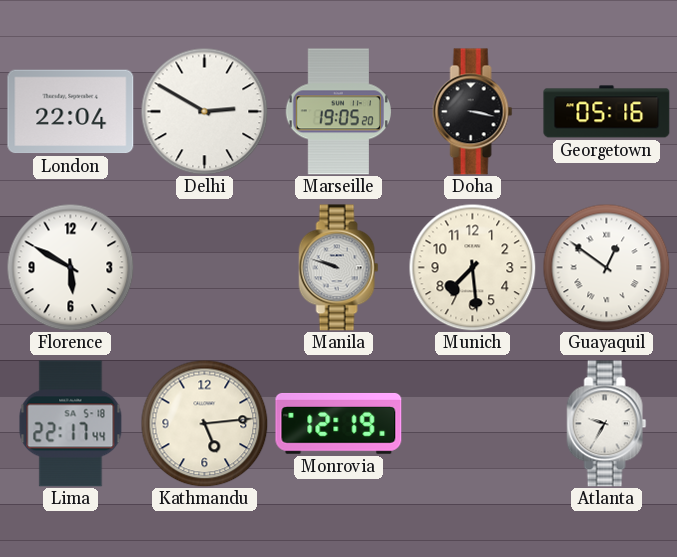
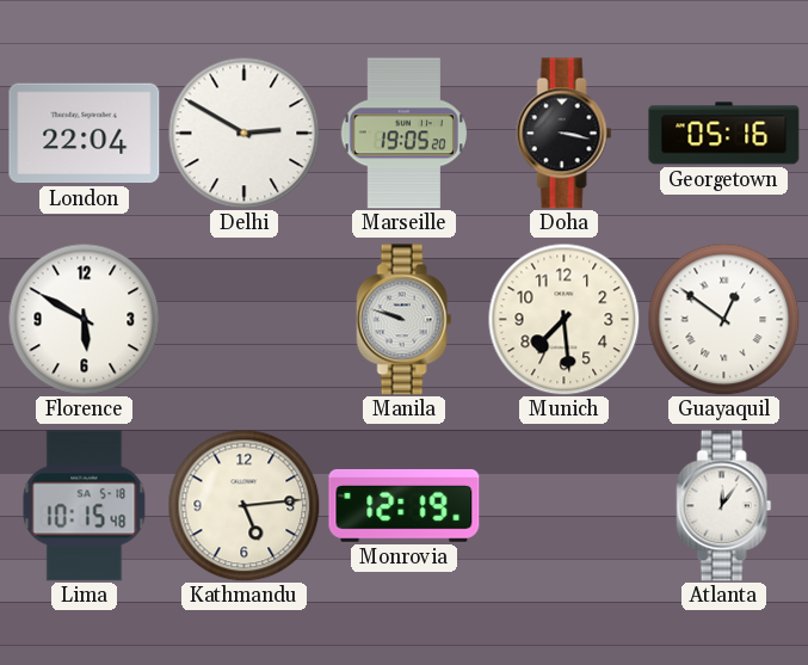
Lima: 22:17 -> 10:15
Atlanta: 9:35 -> 12:06
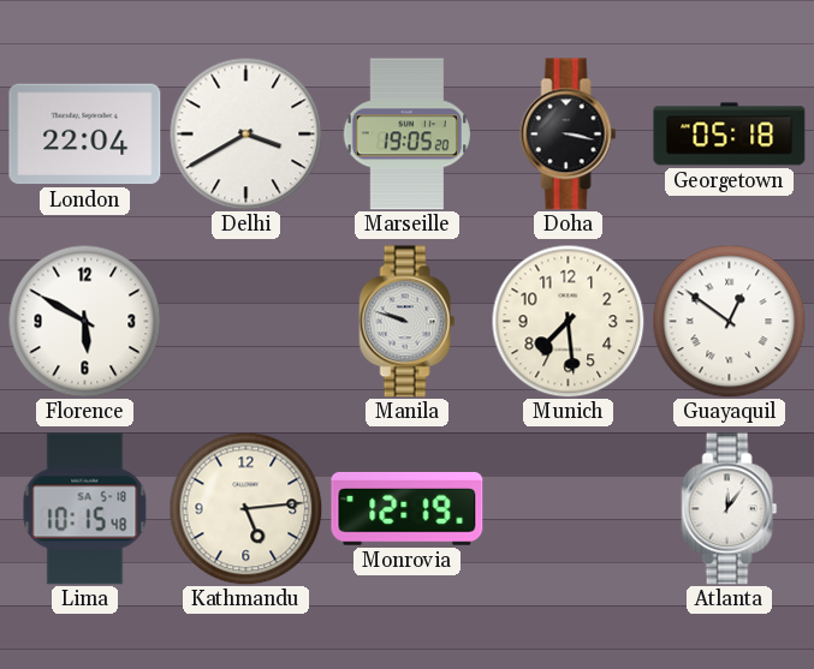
Delhi: 2:50 -> 3:40
Georgetown: 05:16 -> 05:18
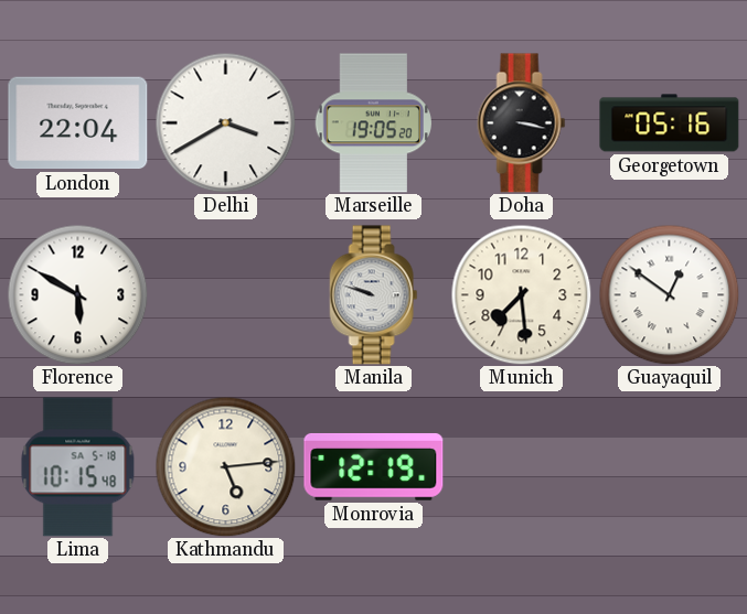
Georgetown: 05:18 -> 05:16
Atlanta: 12:06 -> none
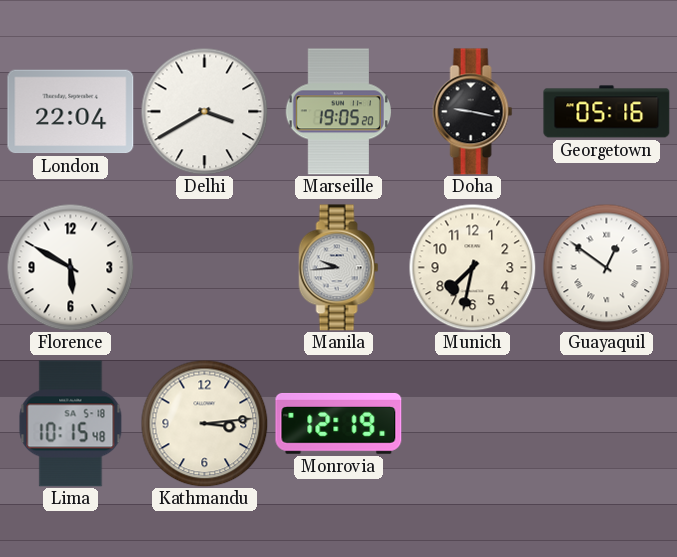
Doha: 3:17 -> 9:17
Manila: 9:48 -> 9:44
Munich: 7:29 -> 7:32
Kathmandu: 5:14 -> 3:14
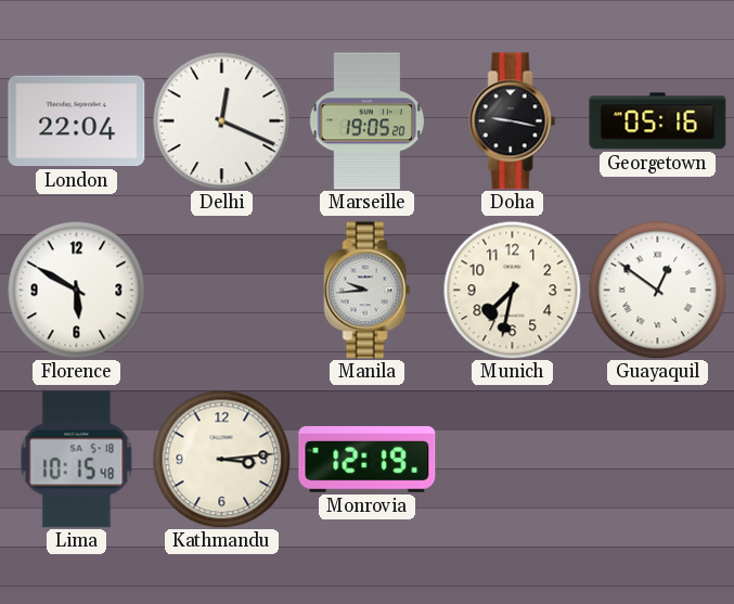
Delhi: 3:40 -> 12:19
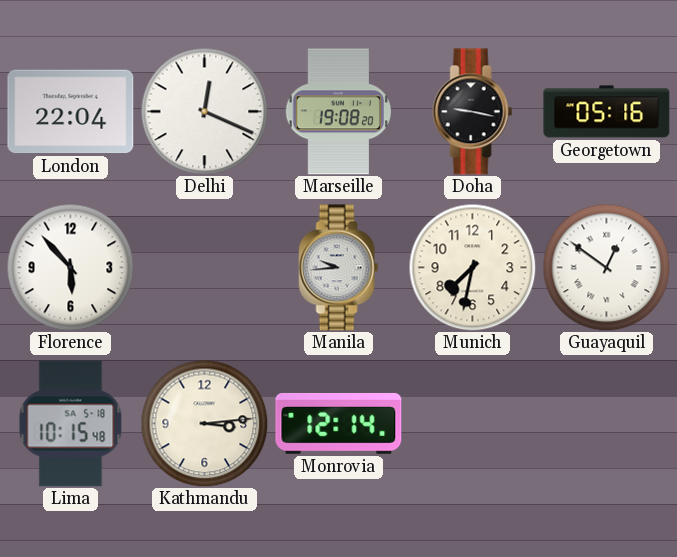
Marseille: 19:05 -> 19:08
Florence: 5:50 -> 5:53
Monrovia: 12:19 -> 12:14
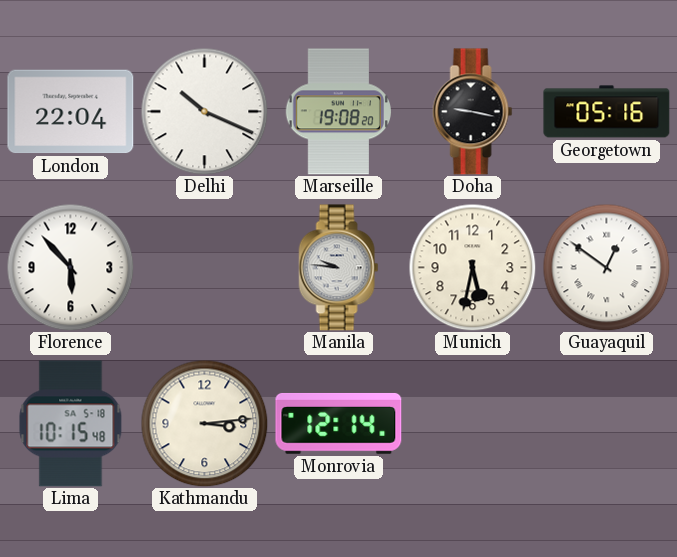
Delhi: 12:19 -> 10:19
Manila: 9:44 -> 9:46
Munich: 7:32 -> 5:32
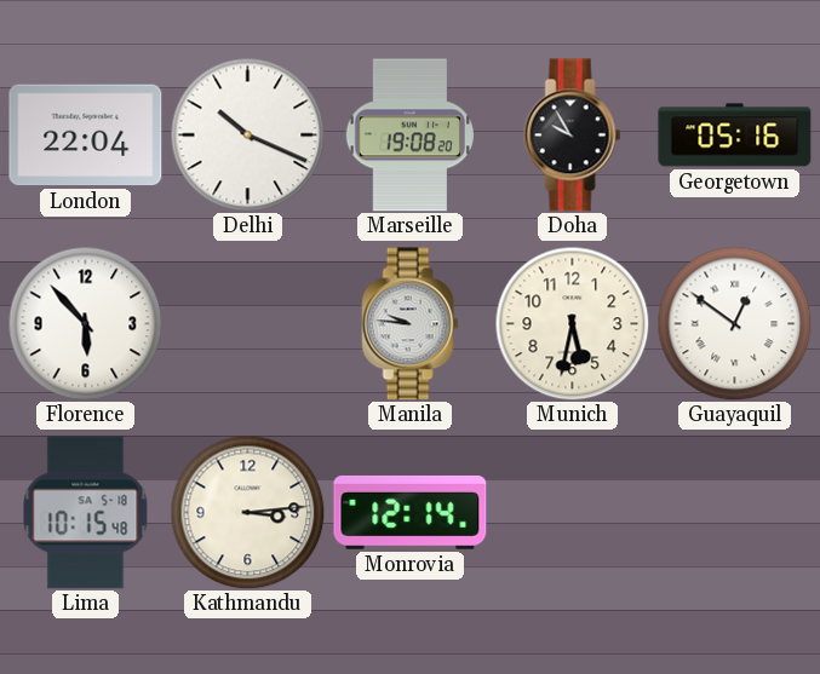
Doha: 9:17 -> 9:55
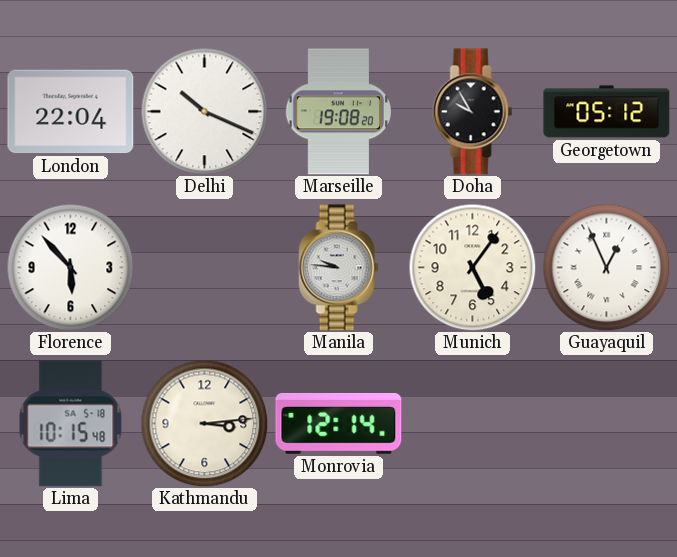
Georgetown: 05:16 -> 05:12
Munich: 5:32 -> 5:06
Guayaquil: 12:51 -> 12:56
